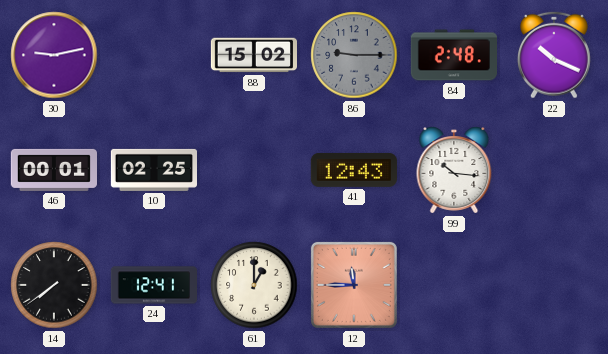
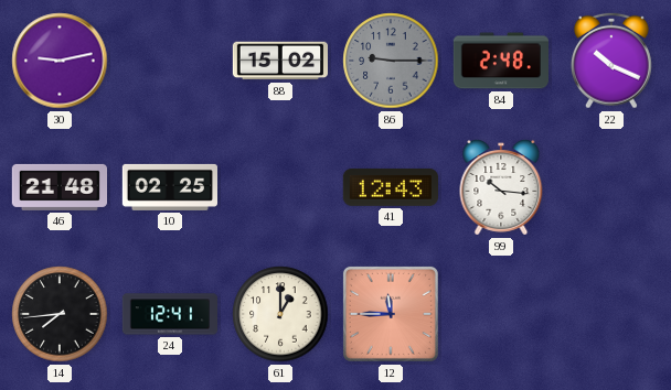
46: 00:01 -> 21:48
14: 7:39 -> 7:44
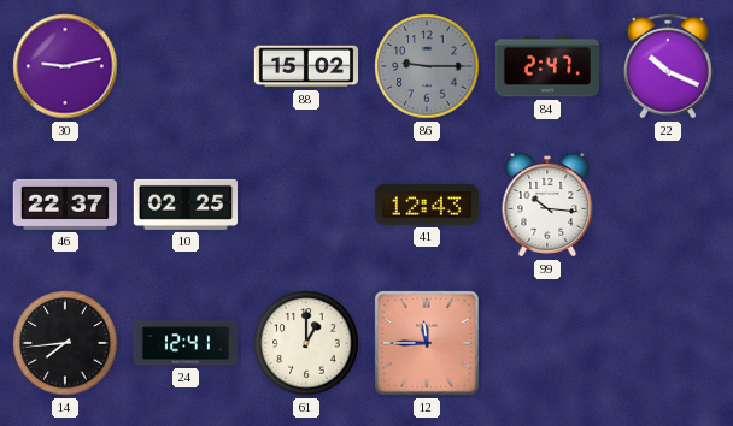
84: 2:48 -> 2:47
46: 21:48 -> 22:37
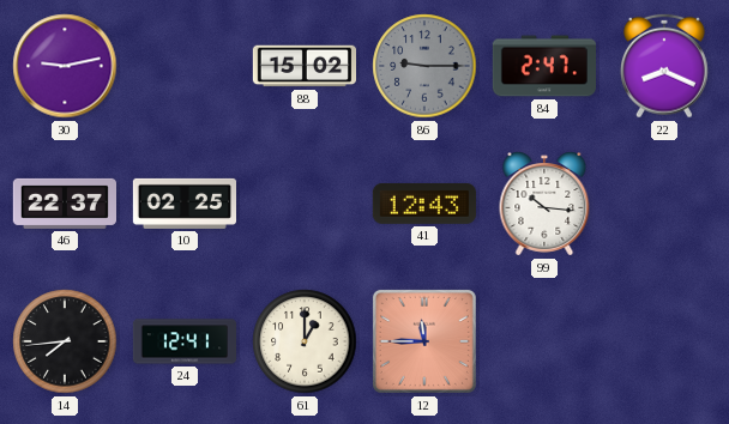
22: 10:19 -> 8:19
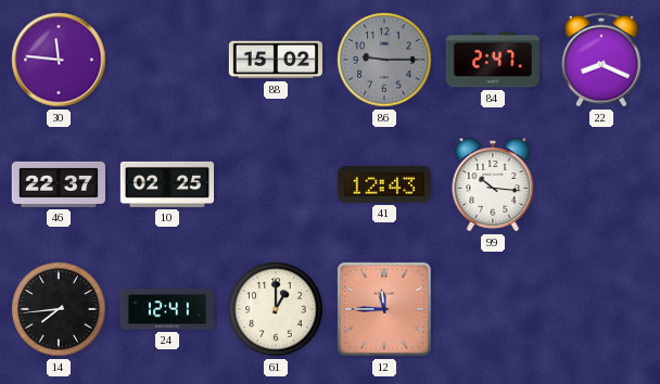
30: 9:13 -> 11:46
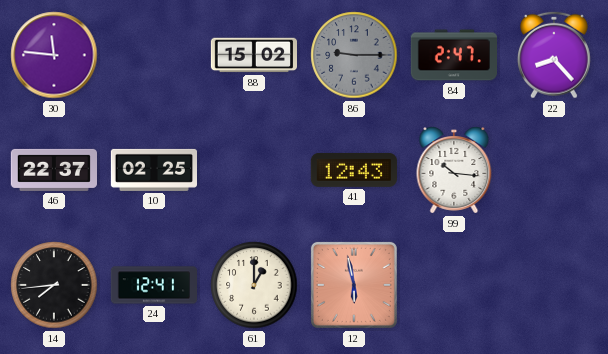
22: 8:19 -> 8:23
12: 11:45 -> 5:58
